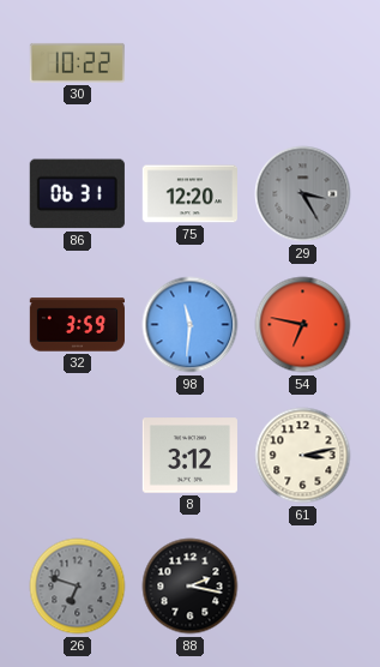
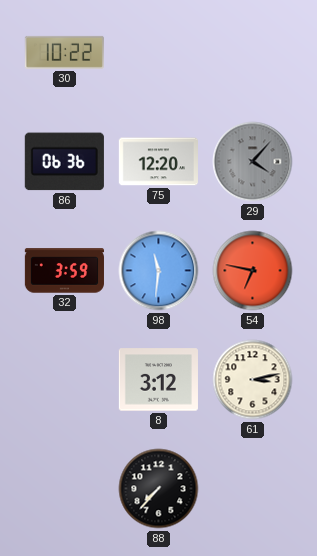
86: 06:31 -> 06:36
29: 3:25 -> 4:07
26: 6:48 -> none
88: 2:17 -> 7:37
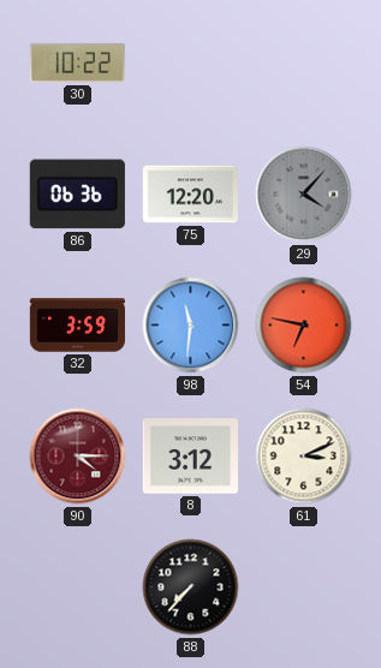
90: none -> 4:15
61: 3:13 -> 3:11
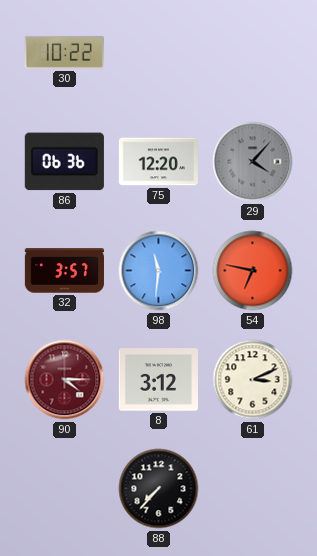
32: 3:59 -> 3:57
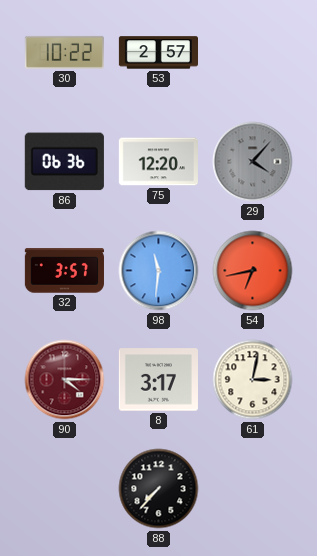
53: none -> 2:57
54: 6:47 -> 6:43
8: 3:12 -> 3:17
61: 3:11 -> 3:02
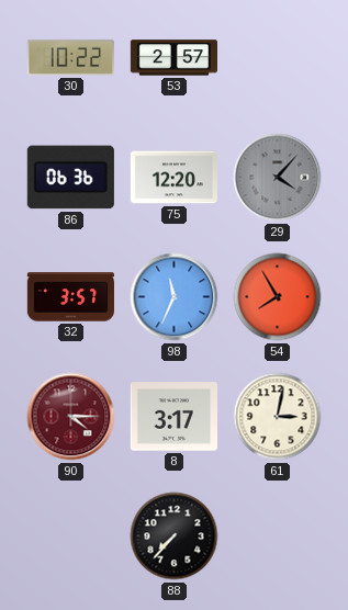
98: 11:31 -> 11:34
54: 6:43 -> 7:55
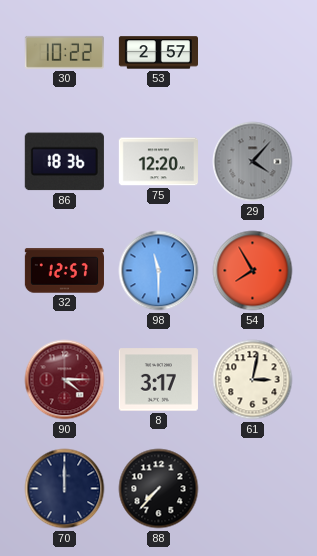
86: 06:36 -> 18:36
32: 3:57 -> 12:57
98: 11:34 -> 11:30
70: none -> 12:00
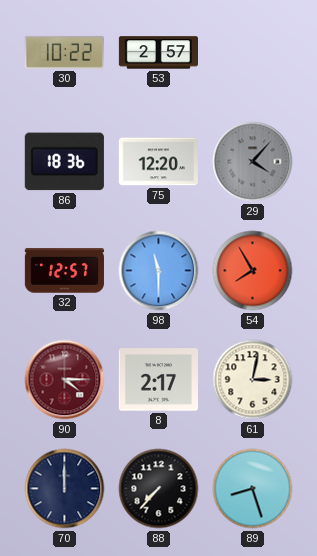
8: 3:17 -> 2:17
89: none -> 8:27
